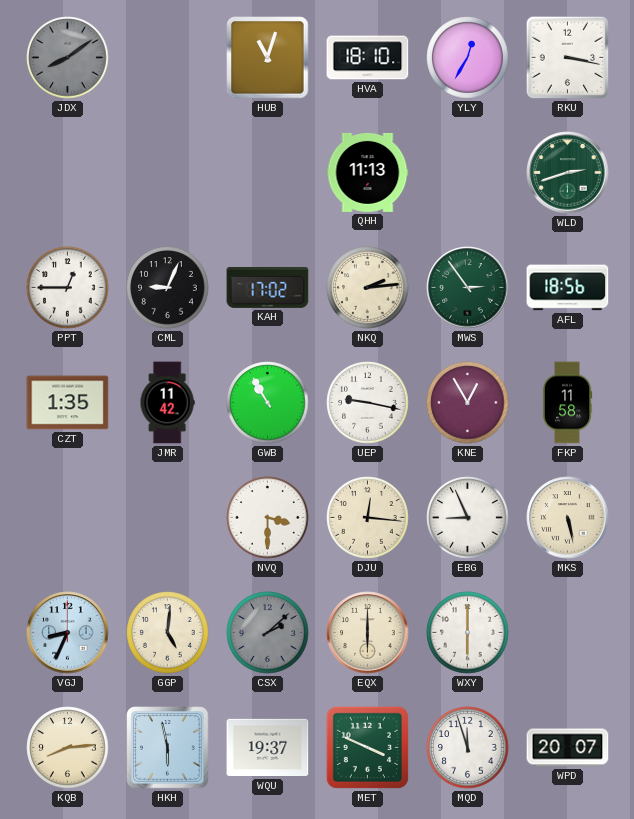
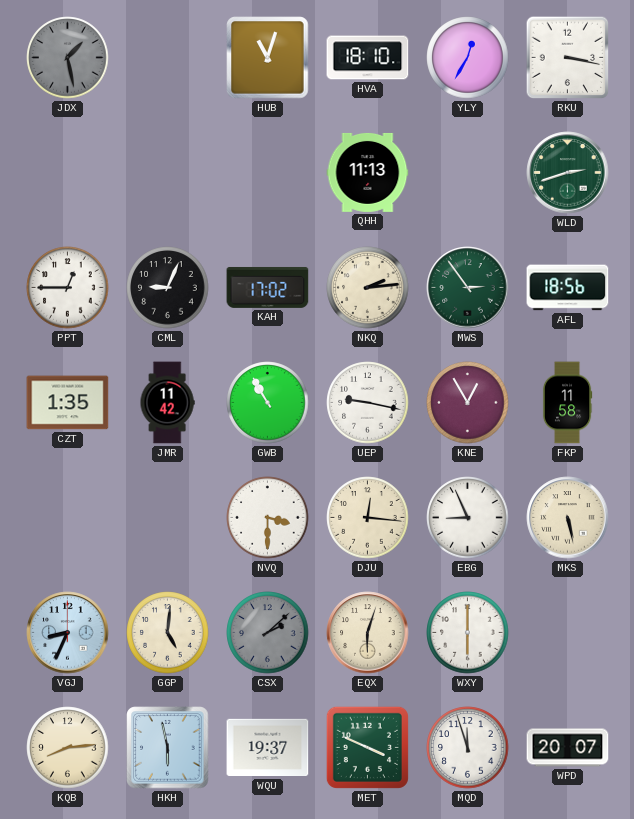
JDX: 8:09 -> 1:28
EQX: 6:00 -> 6:03
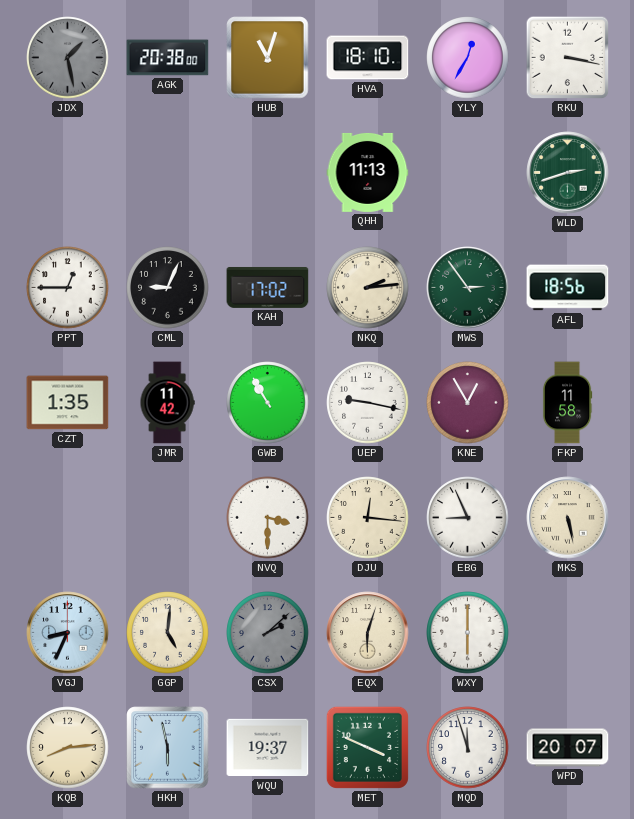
AGK: none -> 20:38
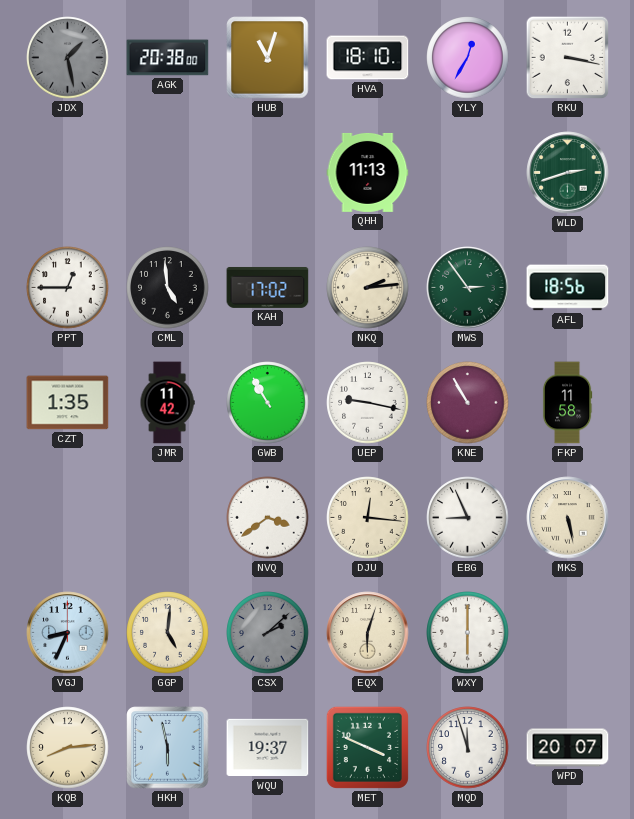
CML: 9:04 -> 4:59
KNE: 12:55 -> 10:55
NVQ: 3:30 -> 3:39
